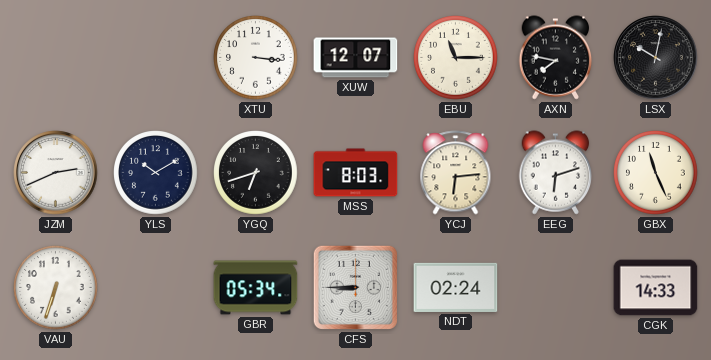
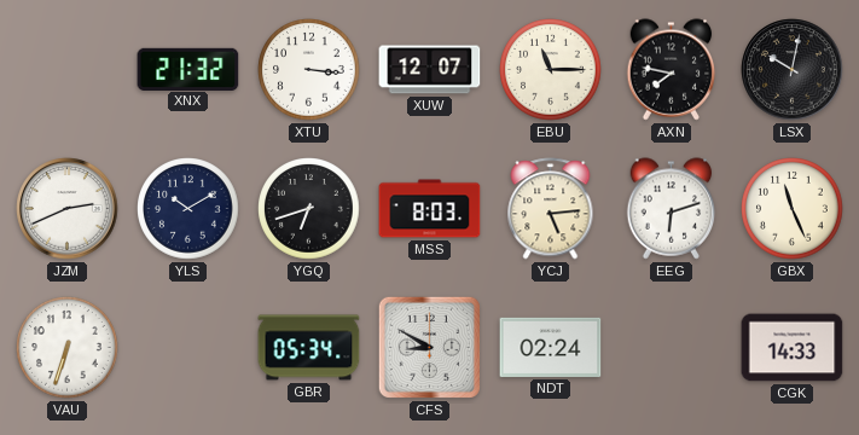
XNX: none -> 21:32
YCJ: 6:14 -> 5:14
CFS: 8:45 -> 8:50
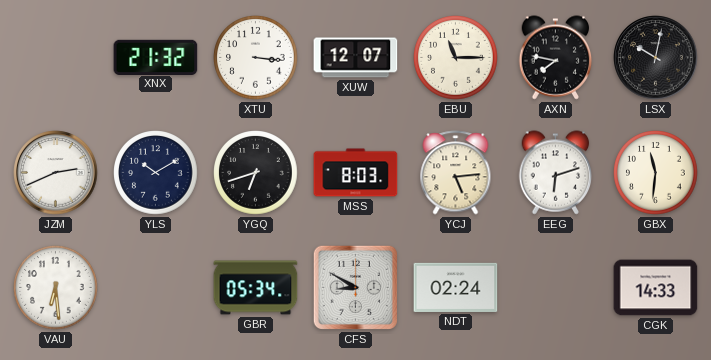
GBX: 11:26 -> 11:31
VAU: 6:33 -> 6:29
